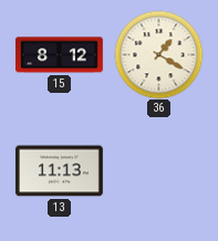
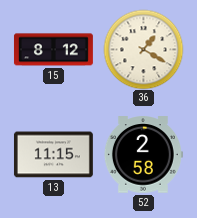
13: 11:13 -> 11:15
52: none -> 2:58
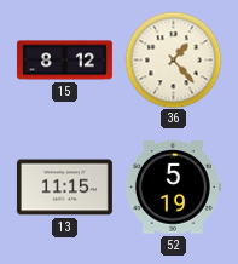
36: 1:20 -> 1:23
52: 2:58 -> 5:19
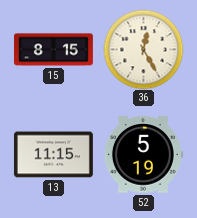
15: 8:12 -> 8:15
36: 1:23 -> 12:25
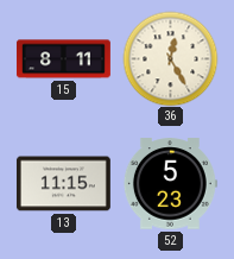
15: 8:15 -> 8:11
52: 5:19 -> 5:23
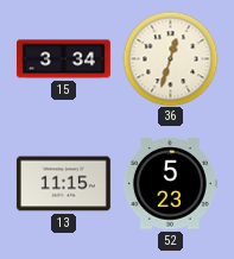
15: 8:11 -> 3:34
36: 12:25 -> 12:33
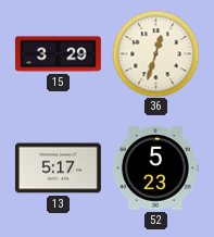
15: 3:34 -> 3:29
13: 11:15 -> 5:17
